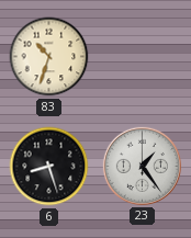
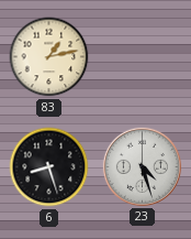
83: 10:33 -> 1:13
23: 1:24 -> 4:27
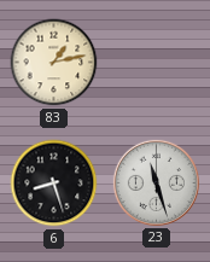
23: 4:27 -> 11:27
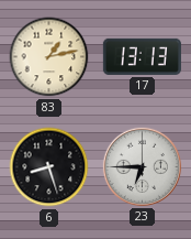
17: none -> 13:13
23: 11:27 -> 6:45
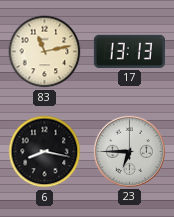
83: 1:13 -> 11:13
6: 8:27 -> 8:17
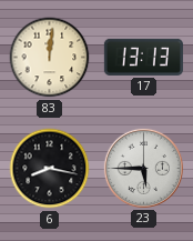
83: 11:13 -> 12:01
23: 6:45 -> 5:45
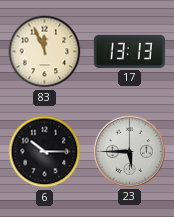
83: 12:01 -> 11:56
6: 8:17 -> 10:15
